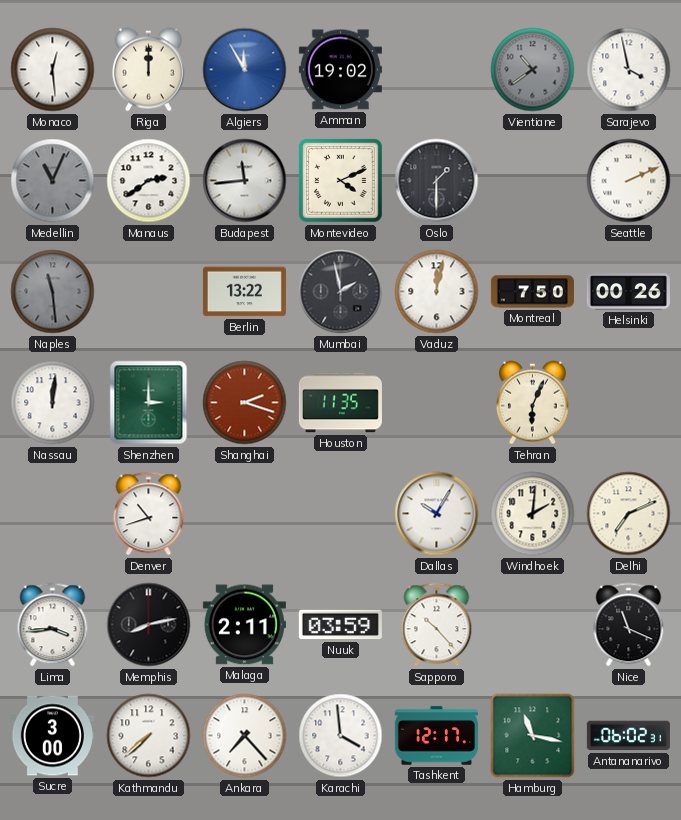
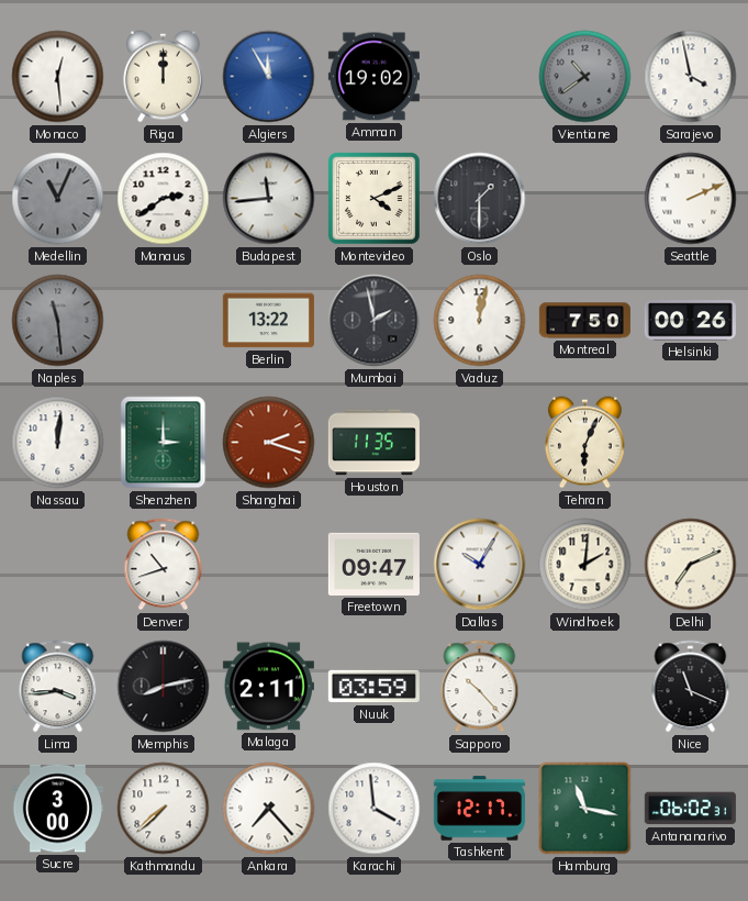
Freetown: none -> 09:47
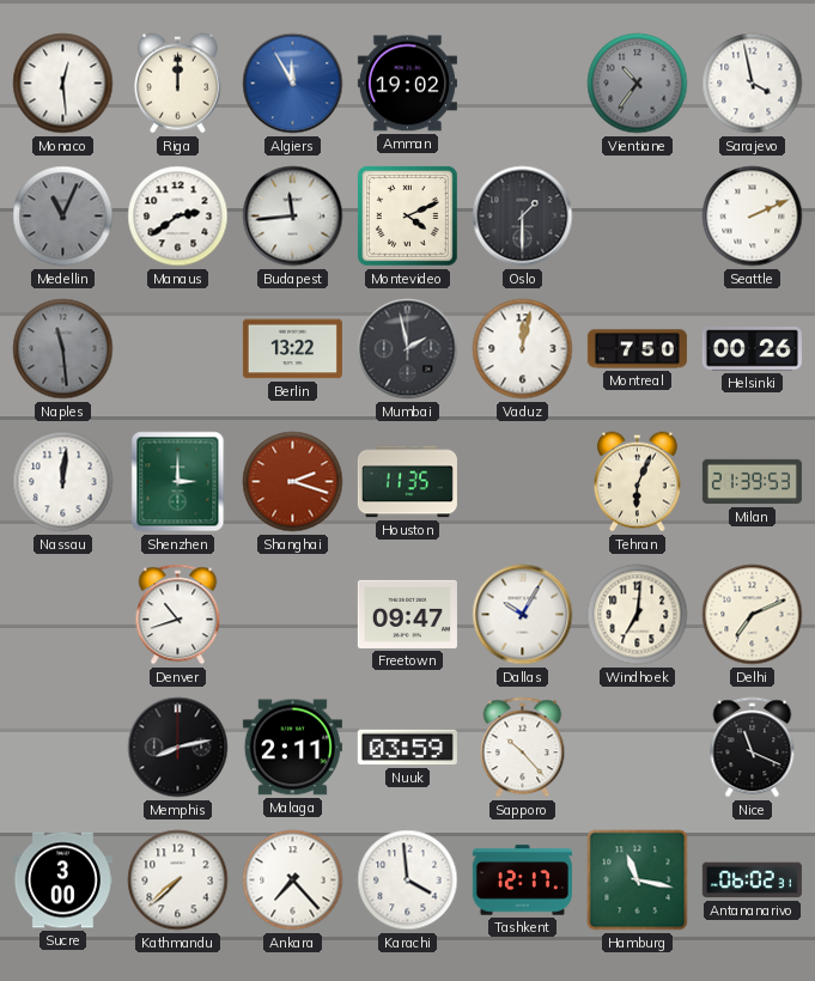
Vientiane: 10:39 -> 10:36
Milan: none -> 21:39
Windhoek: 2:01 -> 7:01
Lima: 3:44 -> none
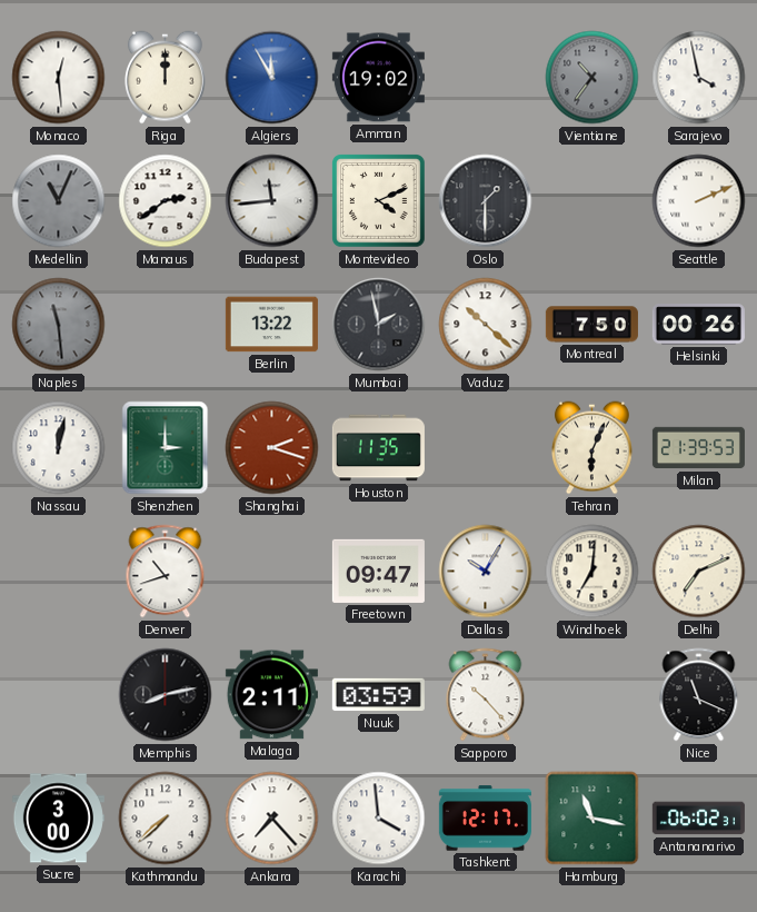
Vaduz: 12:02 -> 10:22
Nassau: 12:01 -> 12:02
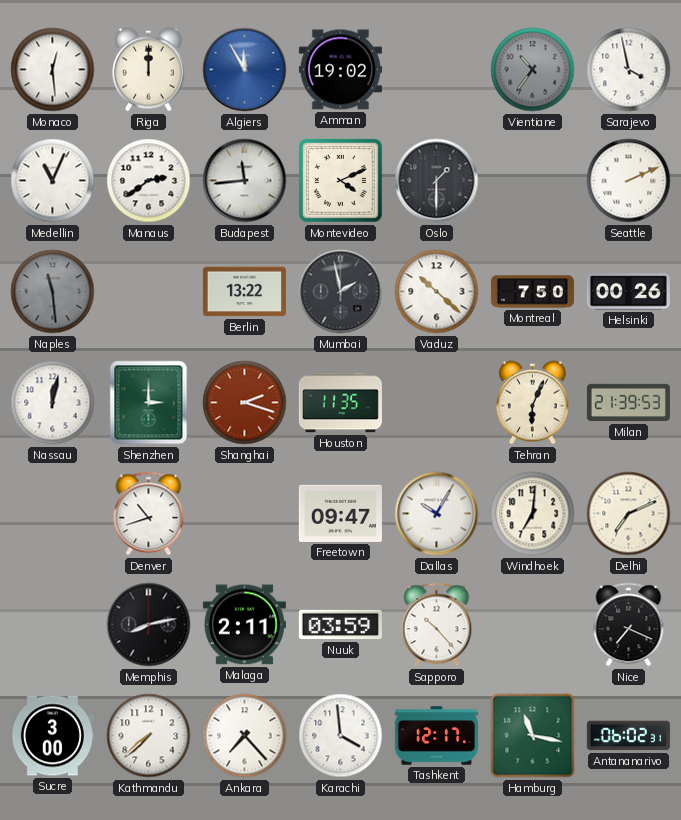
Medellin dial: grey -> white
Nice: 11:19 -> 7:19
